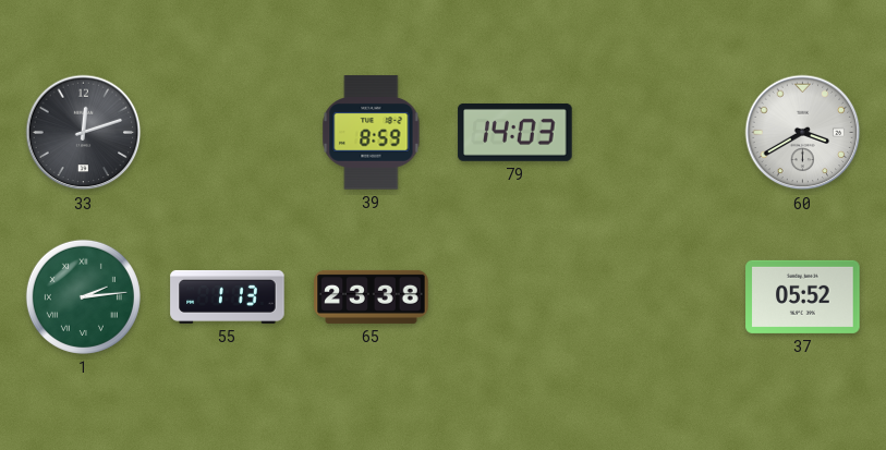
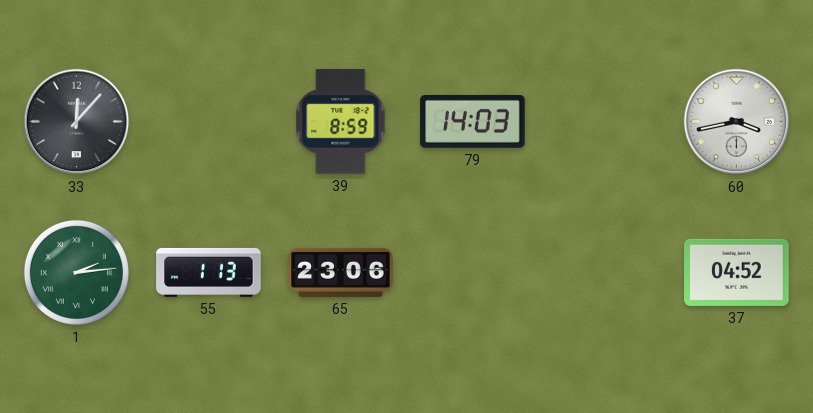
33: 12:12 -> 12:07
60: 3:40 -> 3:43
65: 23:38 -> 23:06
37: 05:52 -> 04:52
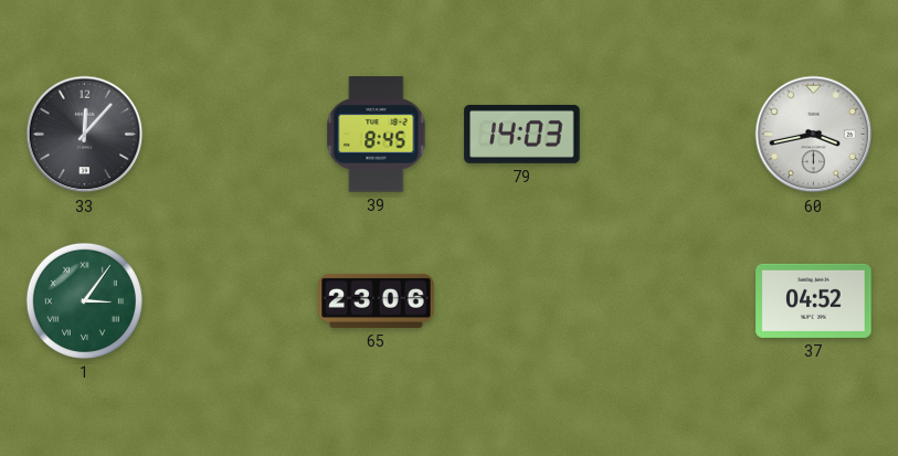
39: 8:59 -> 8:45
1: 2:14 -> 3:06
55: 1:13 -> none
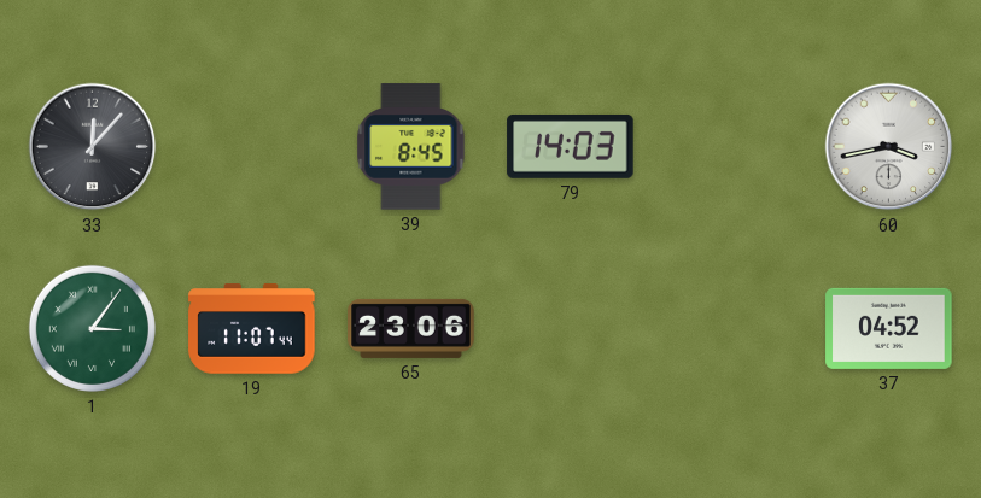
19: none -> 11:07
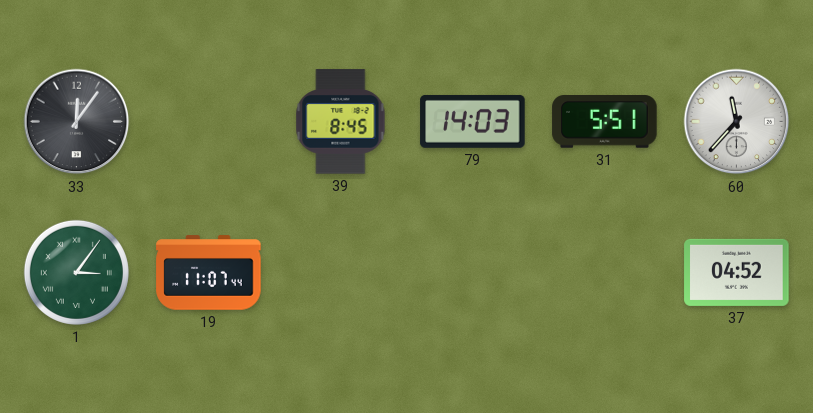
33: 12:07 -> 12:06
31: none -> 5:51
60: 3:43 -> 11:37
65: 23:06 -> none
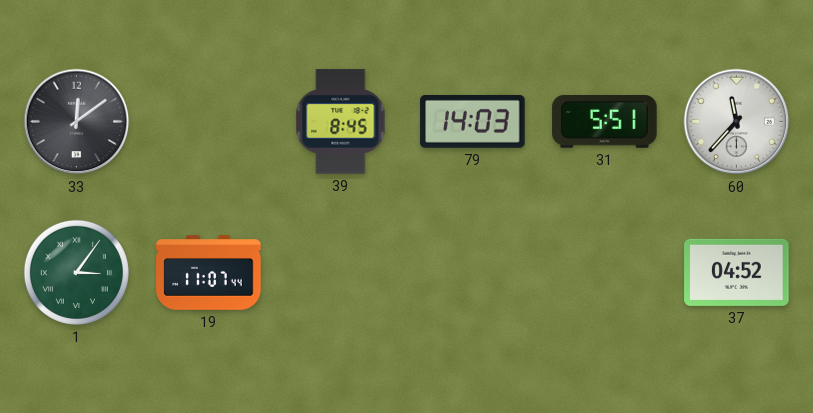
33: 12:06 -> 12:09
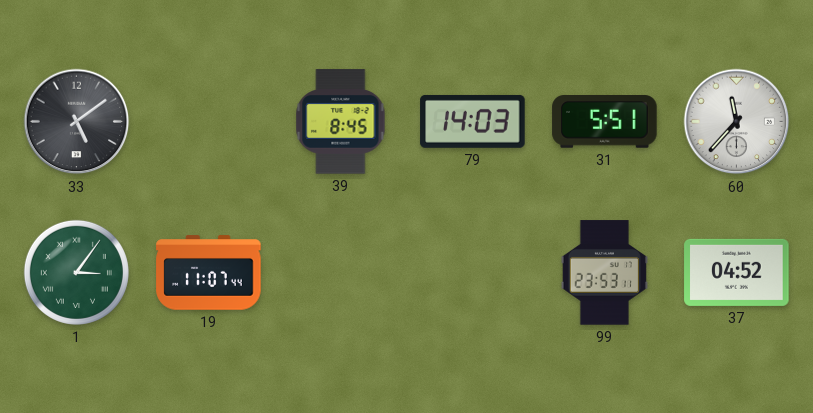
33: 12:09 -> 5:09
99: none -> 23:53
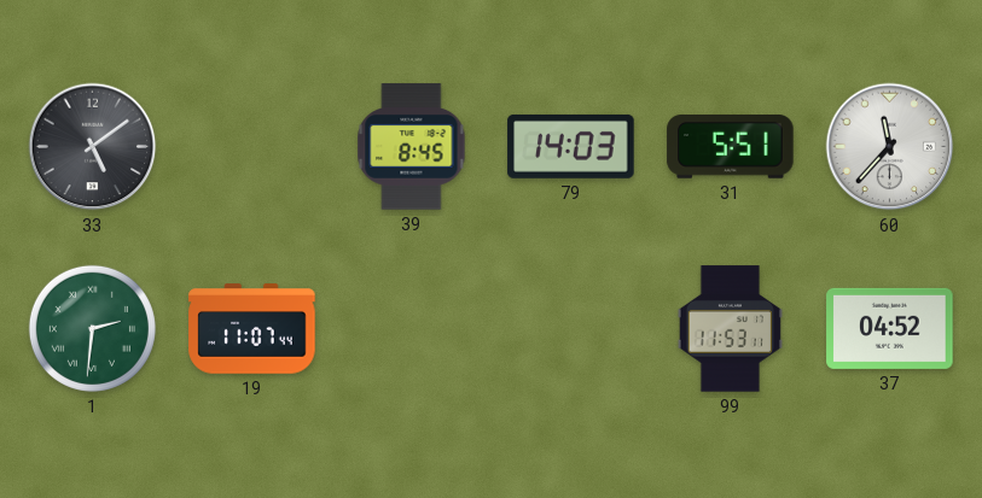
1: 3:06 -> 2:31
99: 23:53 -> 11:53
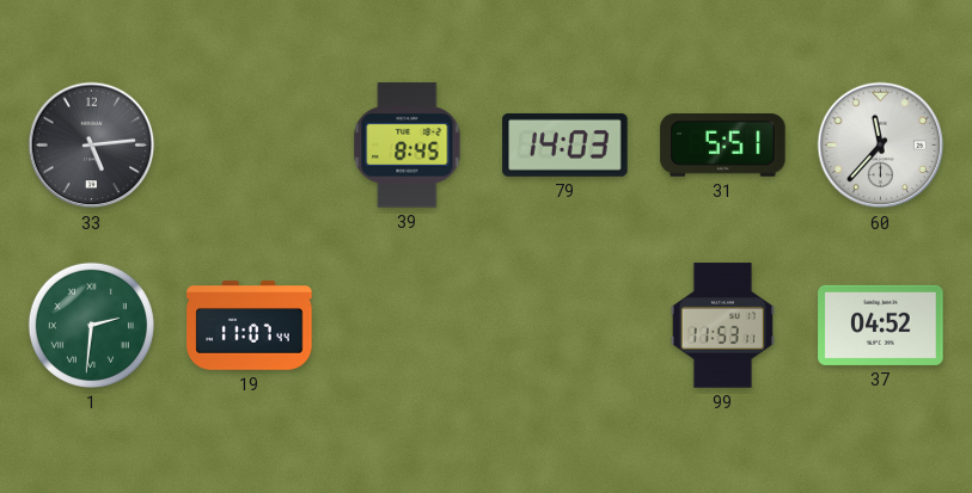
33: 5:09 -> 5:14
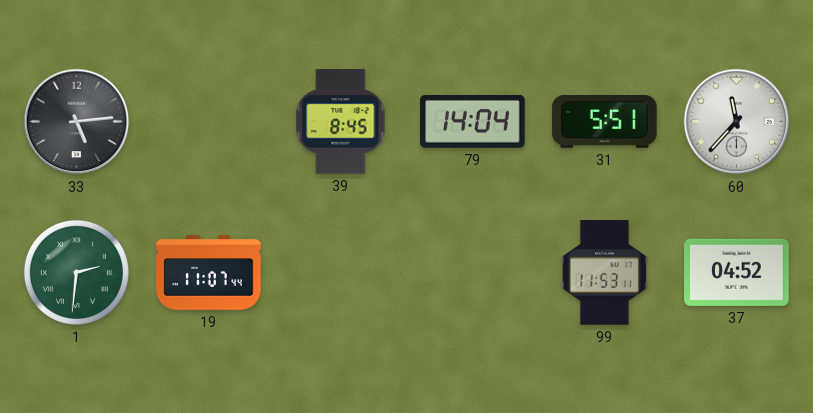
79: 14:03 -> 14:04
